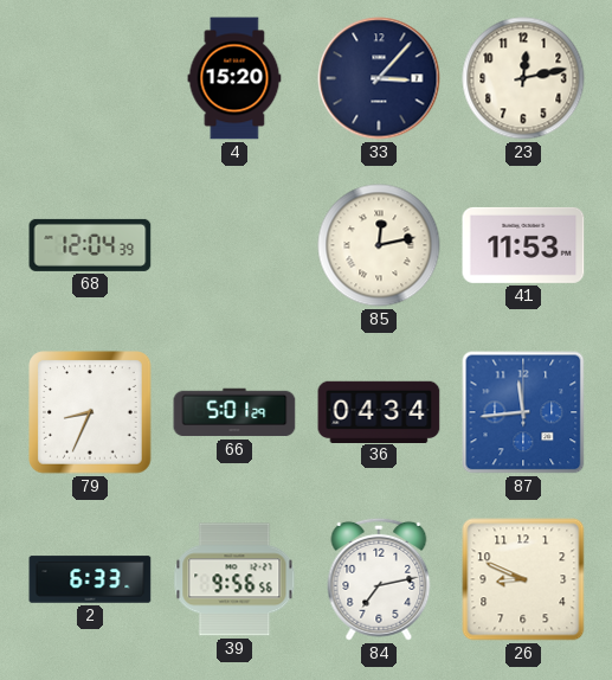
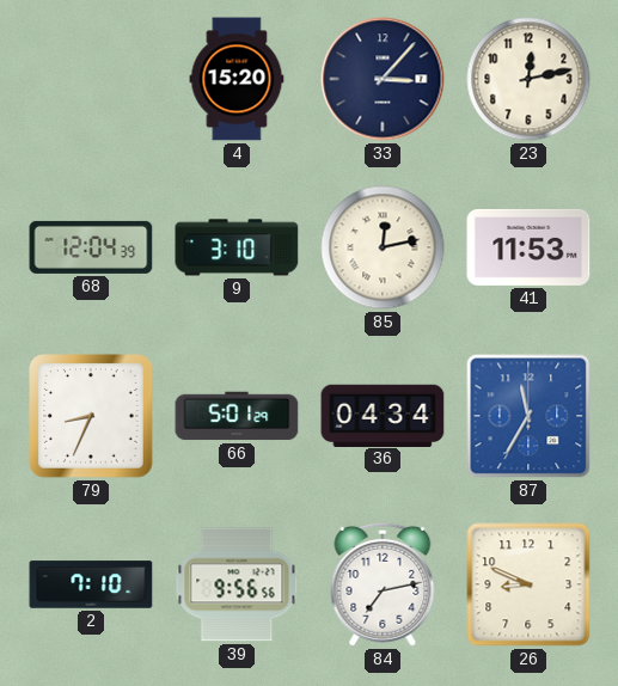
9: none -> 3:10
87: 11:44 -> 11:35
2: 6:33 -> 7:10
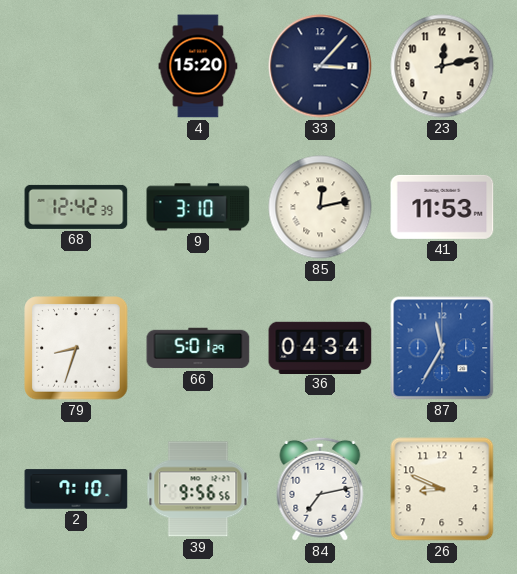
68: 12:04 -> 12:42
79: 8:34 -> 8:33
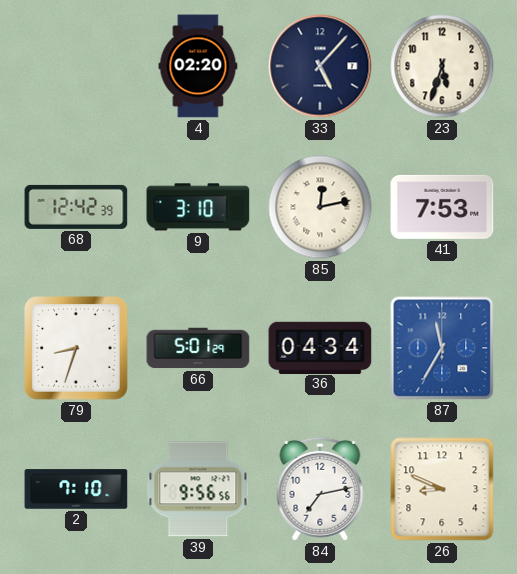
4: 15:20 -> 02:20
33: 3:07 -> 5:07
23: 12:13 -> 5:33
41: 11:53 -> 7:53
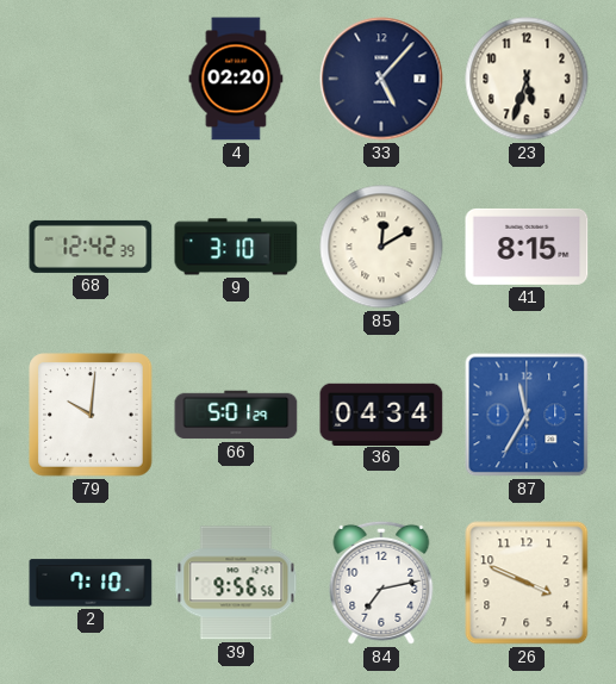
85: 12:13 -> 12:10
41: 7:53 -> 8:15
79: 8:33 -> 10:01
26: 8:49 -> 3:49
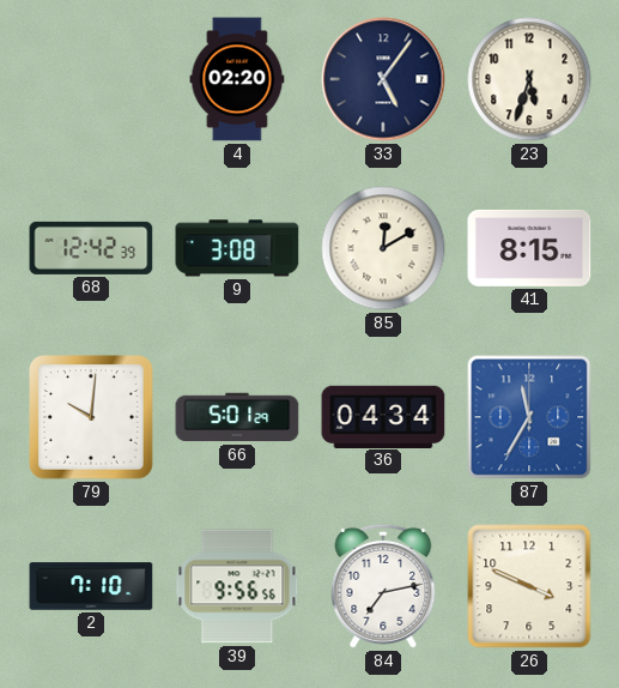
33: 5:07 -> 5:06
9: 3:10 -> 3:08
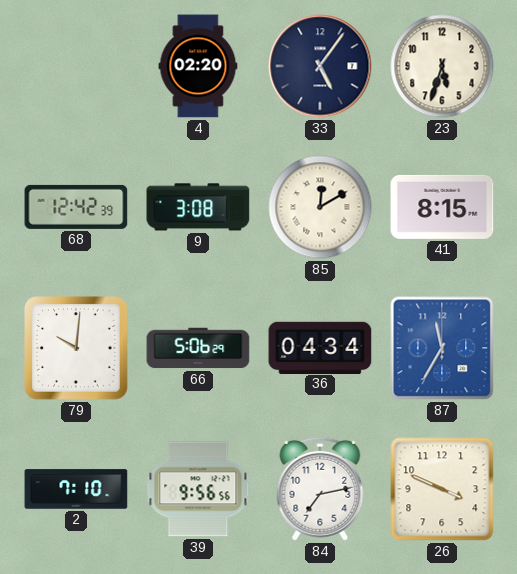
66: 5:01 -> 5:06
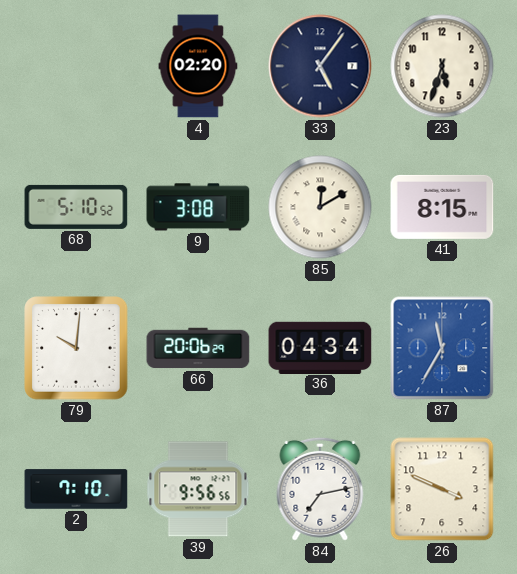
68: 12:42 -> 5:10
66: 5:06 -> 20:06
